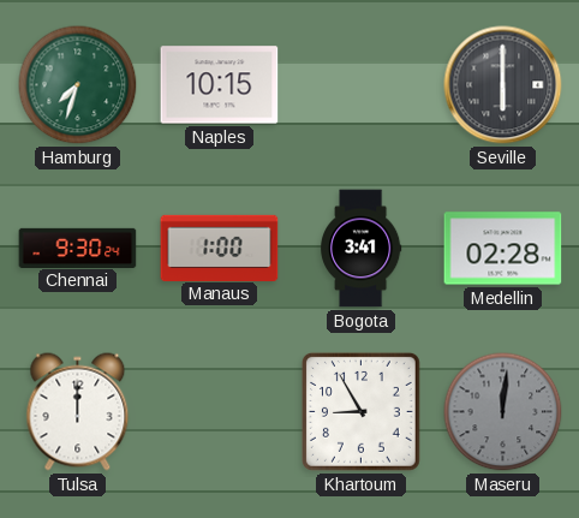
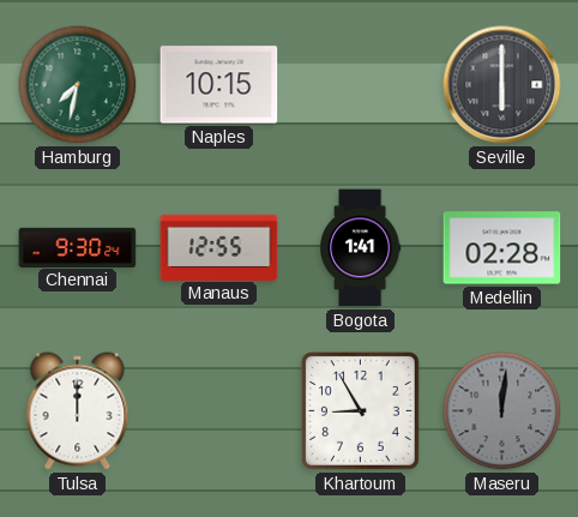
Hamburg: 7:33 -> 7:32
Manaus: 1:00 -> 12:55
Bogota: 3:41 -> 1:41
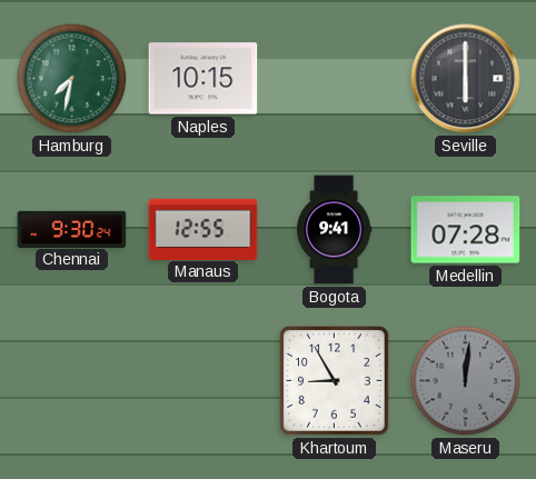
Bogota: 1:41 -> 9:41
Medellin: 02:28 -> 07:28
Tulsa: 12:00 -> none
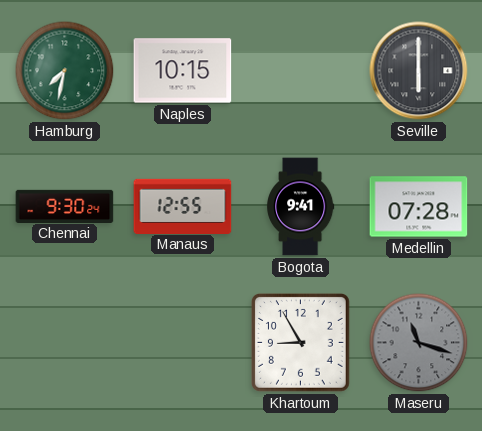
Maseru: 12:01 -> 11:18
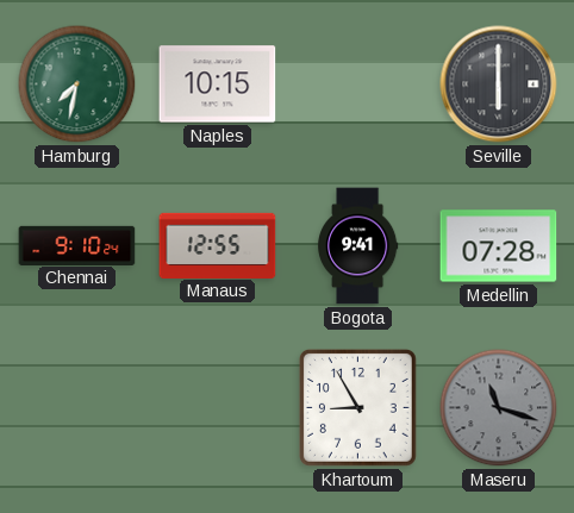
Chennai: 9:30 -> 9:10
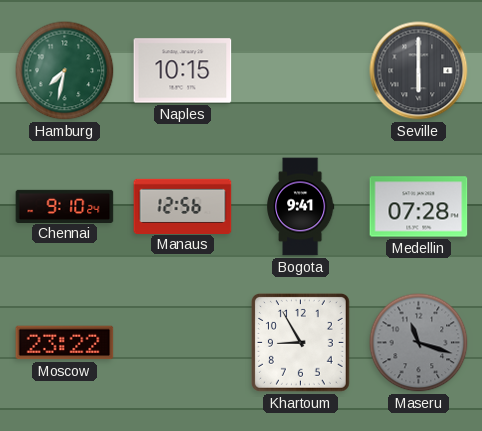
Manaus: 12:55 -> 12:56
Moscow: none -> 23:22
